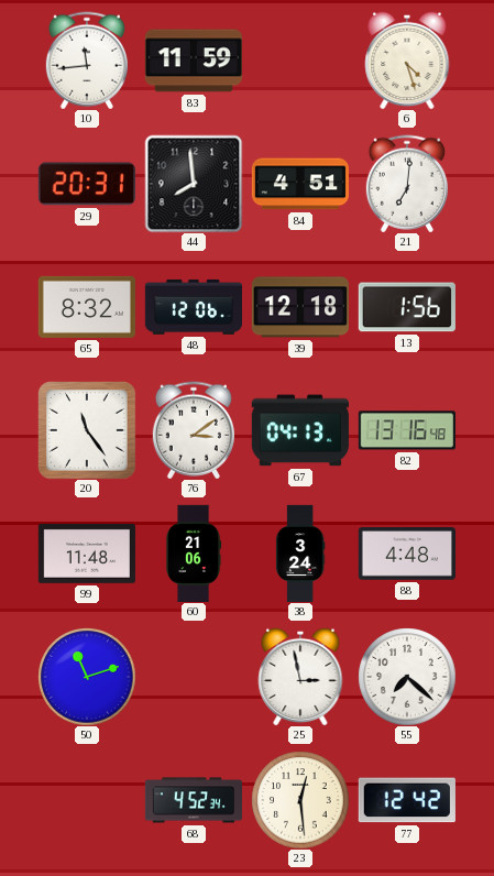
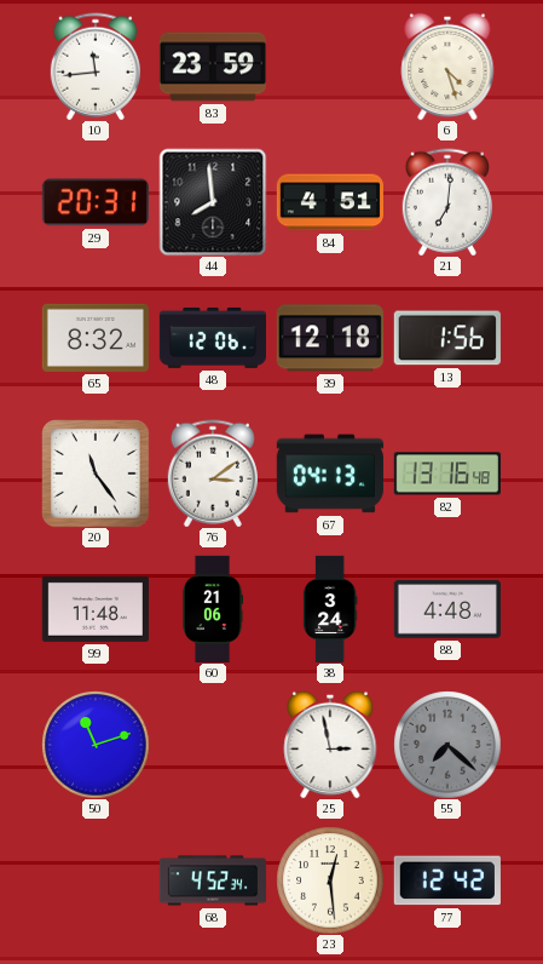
83: 11:59 -> 23:59
55 dial: white -> grey
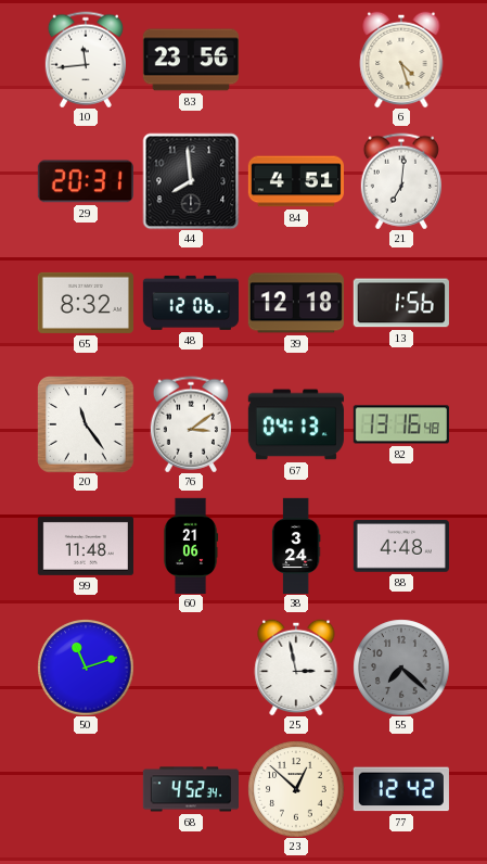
83: 23:59 -> 23:56
23: 12:29 -> 12:52
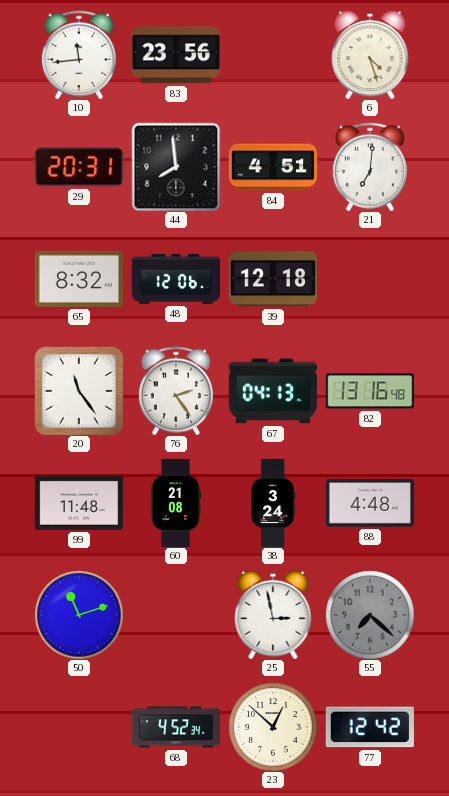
13: 1:56 -> none
76: 3:09 -> 2:24
60: 21:06 -> 21:08
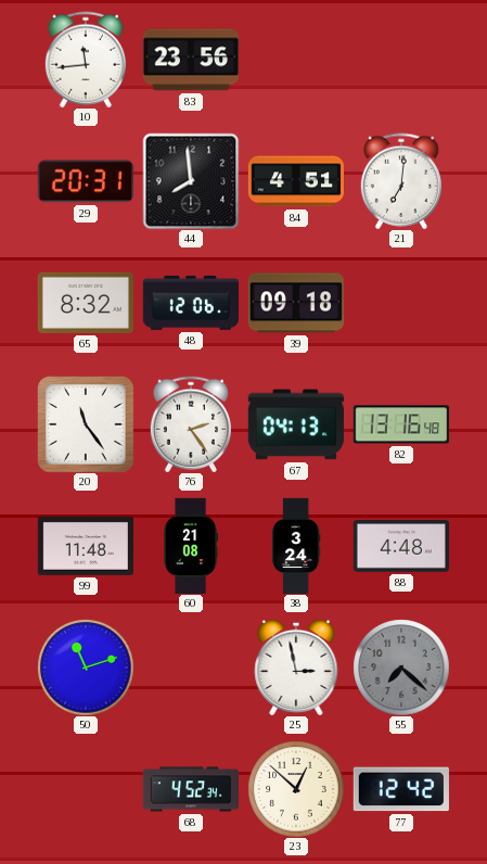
6: 4:27 -> none
39: 12:18 -> 09:18
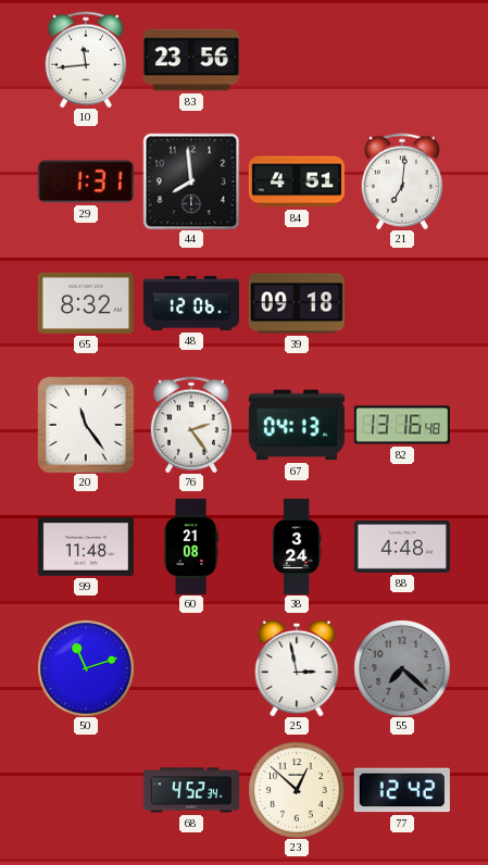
29: 20:31 -> 1:31
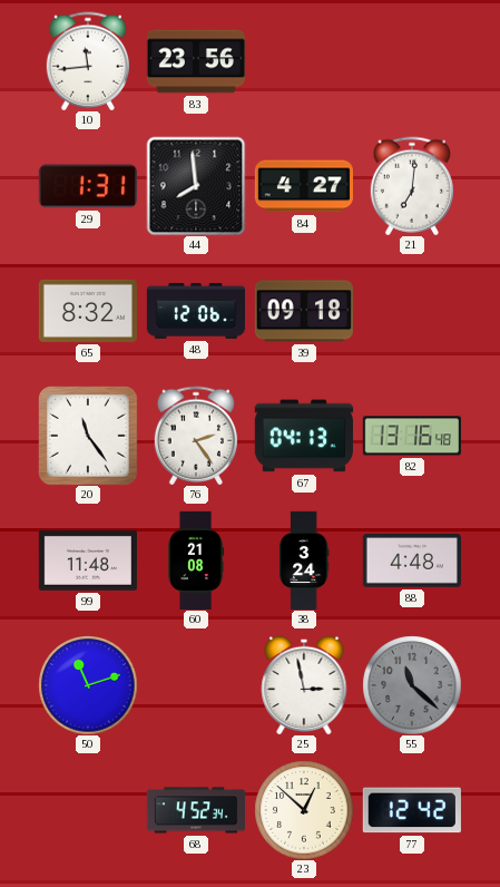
84: 4:51 -> 4:27
55: 7:22 -> 11:22
